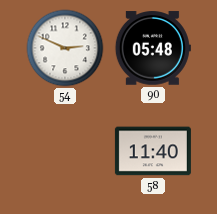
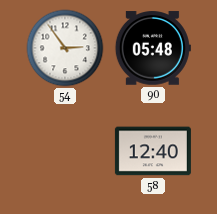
54: 2:49 -> 2:54
58: 11:40 -> 12:40
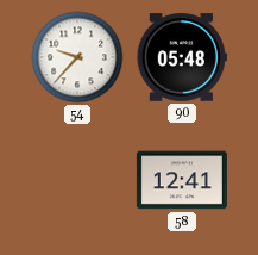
54: 2:54 -> 9:37
58: 12:40 -> 12:41
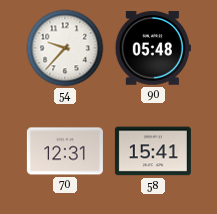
70: none -> 12:31
58: 12:41 -> 15:41
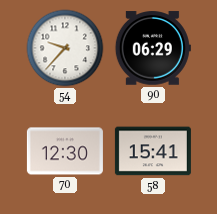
90: 05:48 -> 06:29
70: 12:31 -> 12:30
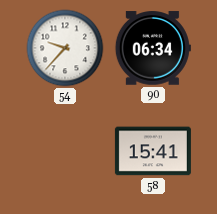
90: 06:29 -> 06:34
70: 12:30 -> none
